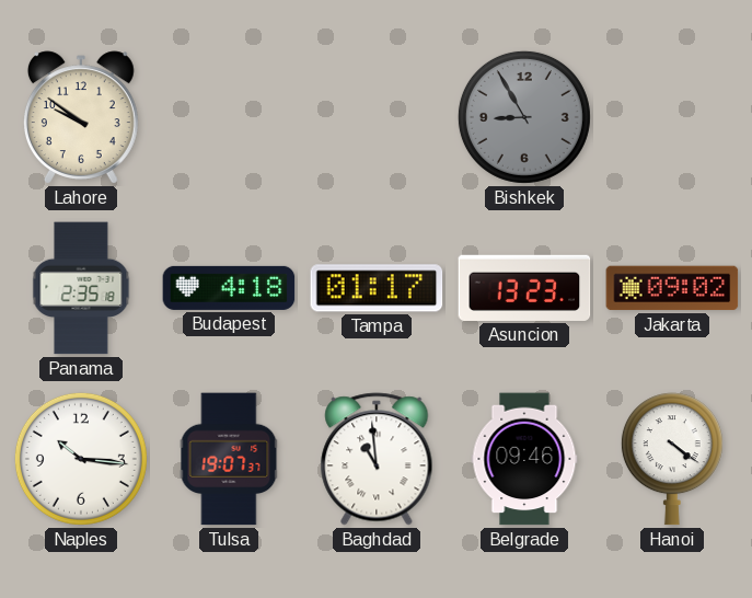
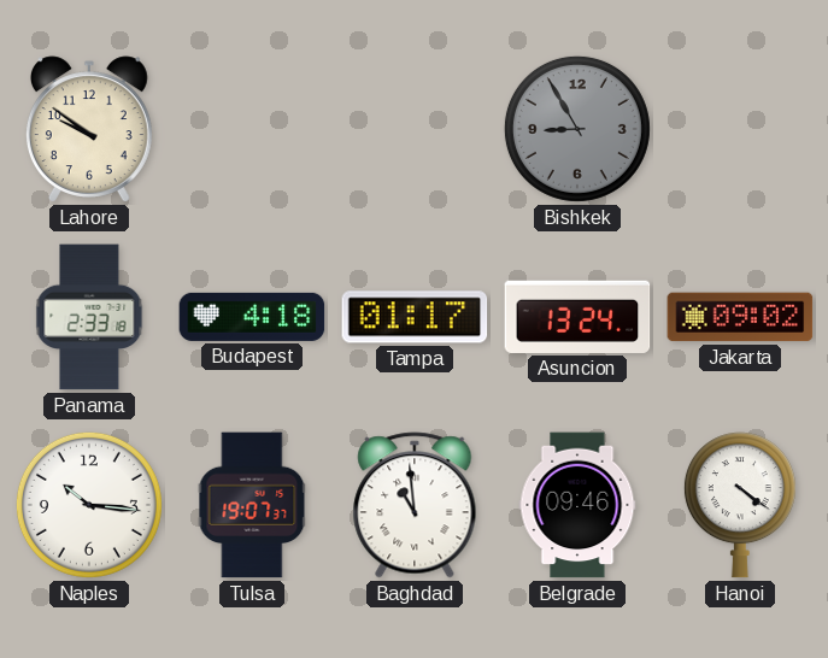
Panama: 2:35 -> 2:33
Asuncion: 13:23 -> 13:24
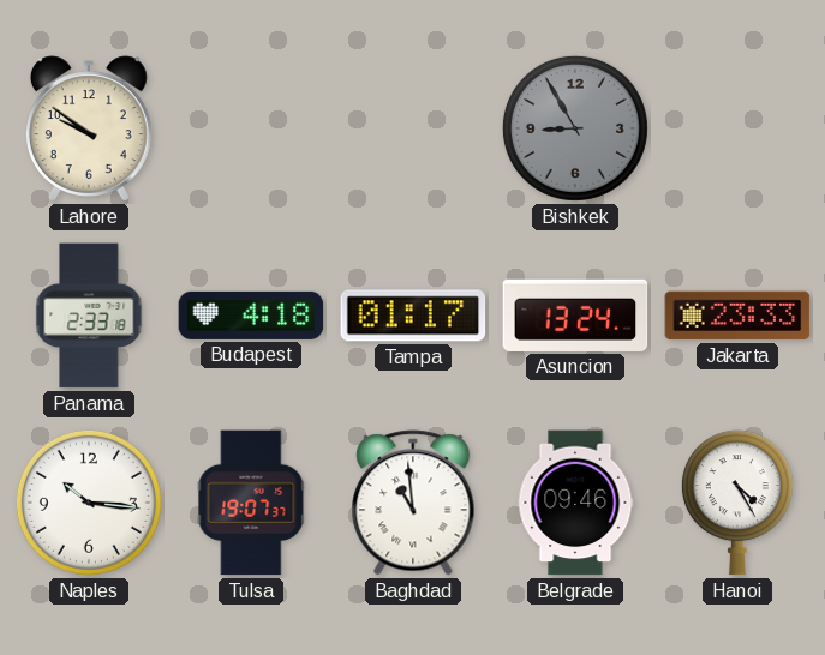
Jakarta: 09:02 -> 23:33
Hanoi: 4:21 -> 4:25
